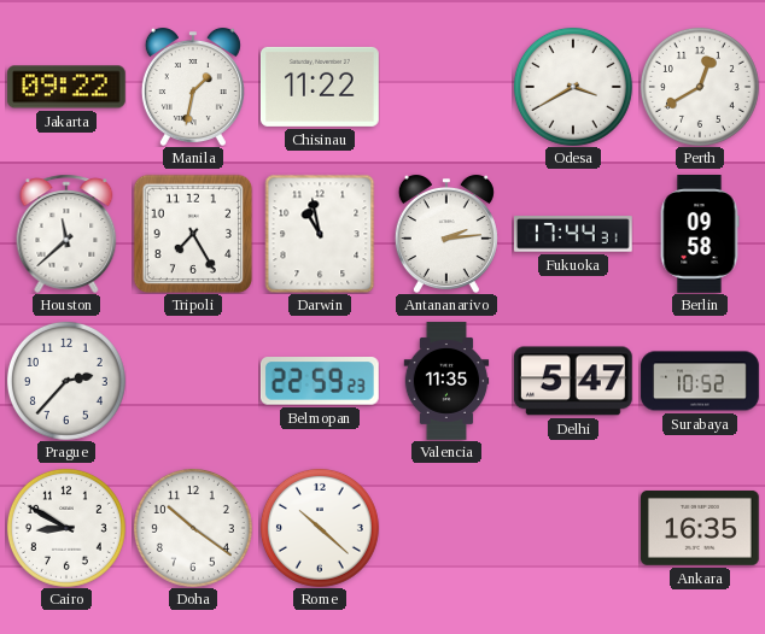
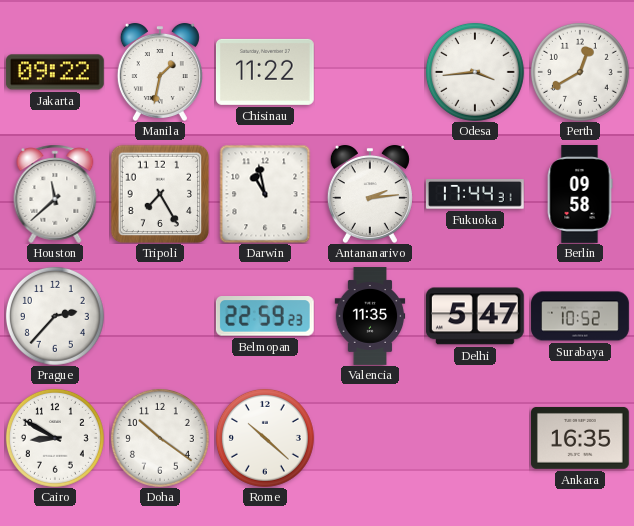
Odesa: 3:40 -> 3:44
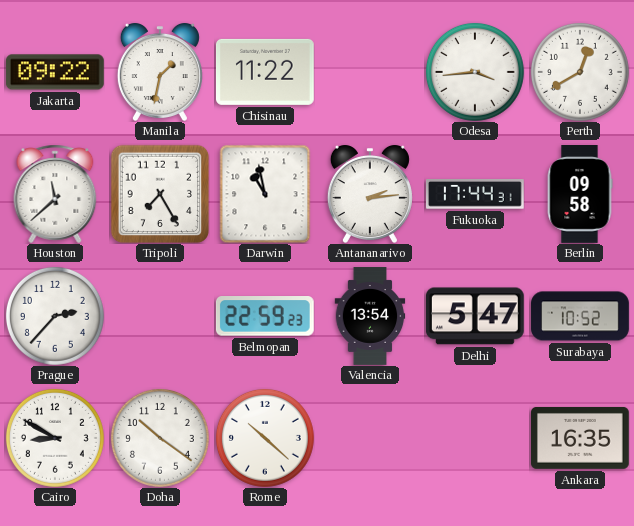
Valencia: 11:35 -> 13:54
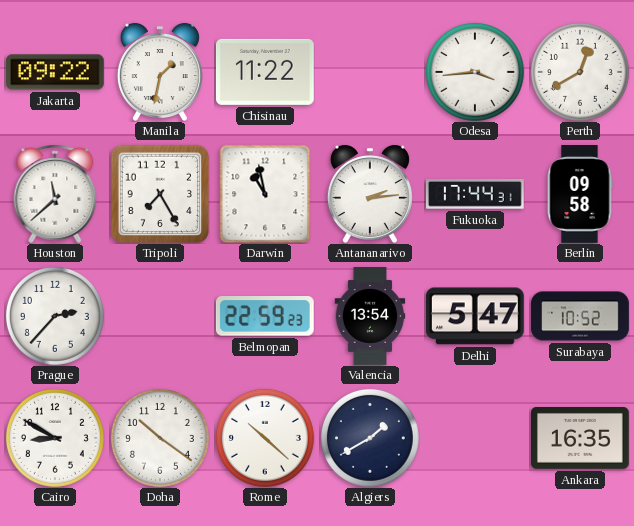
Algiers: none -> 1:40
